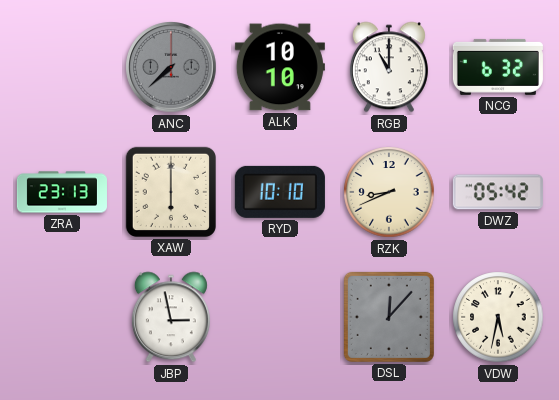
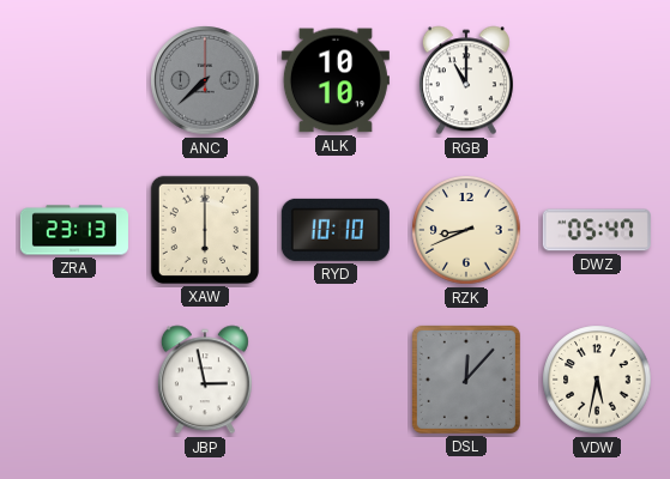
NCG: 6:32 -> none
DWZ: 05:42 -> 05:47
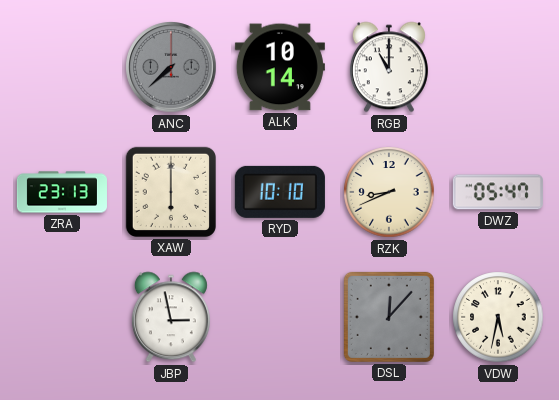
ALK: 10:10 -> 10:14
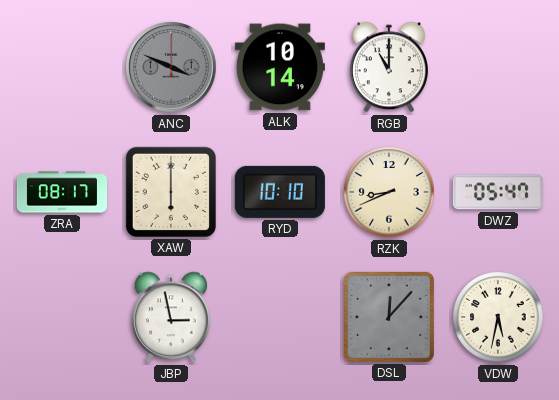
ANC: 7:38 -> 3:49
ZRA: 23:13 -> 08:17
